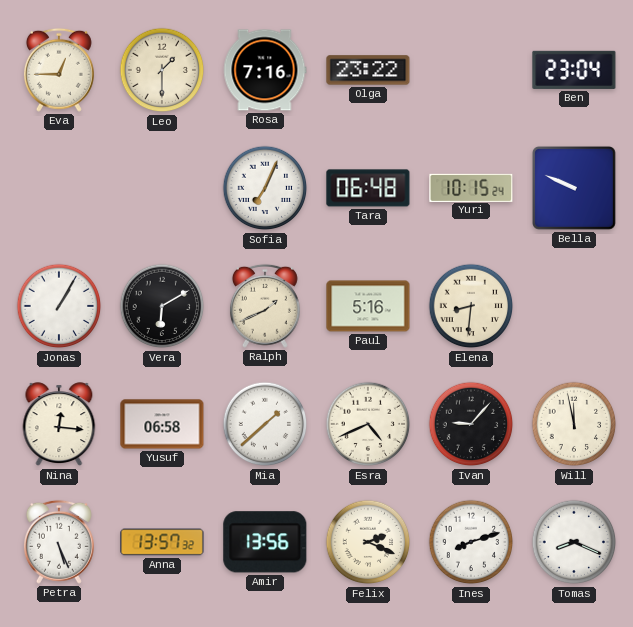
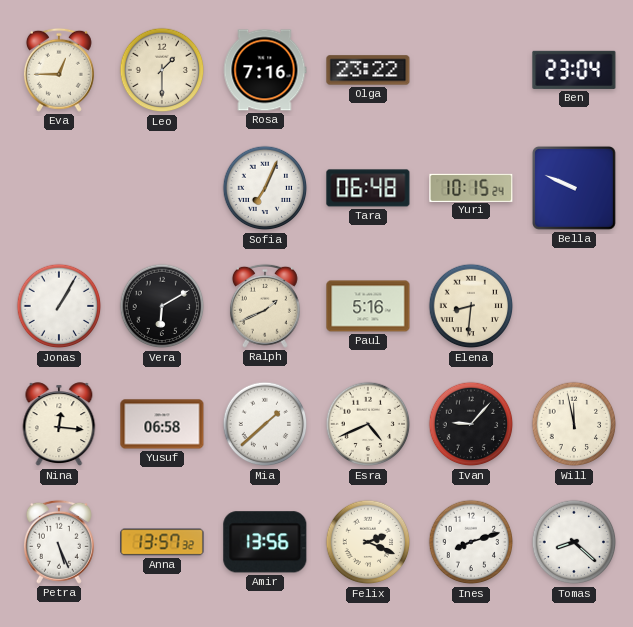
Tomas: 8:19 -> 8:22
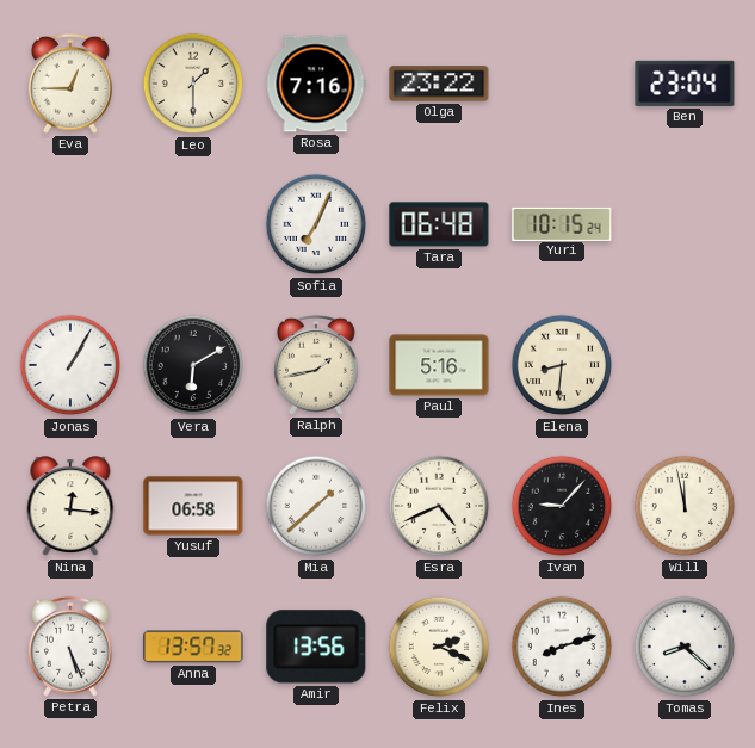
Bella: 9:49 -> none
Ralph: 1:41 -> 1:43
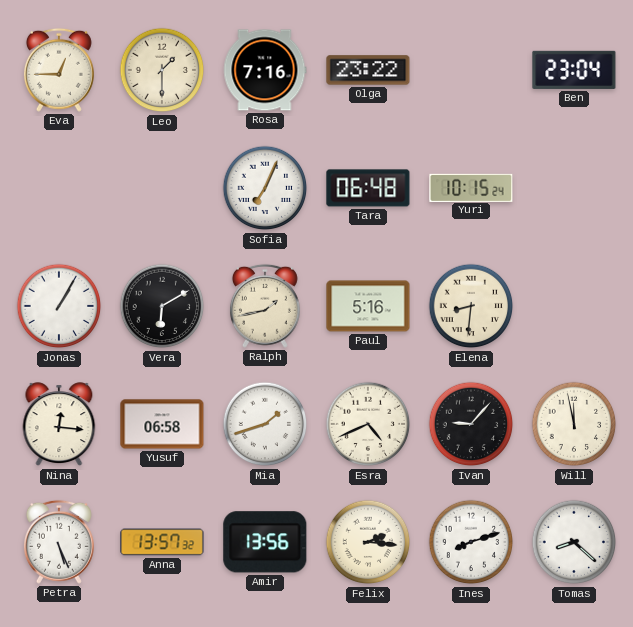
Mia: 1:38 -> 1:42
Felix: 2:19 -> 2:16
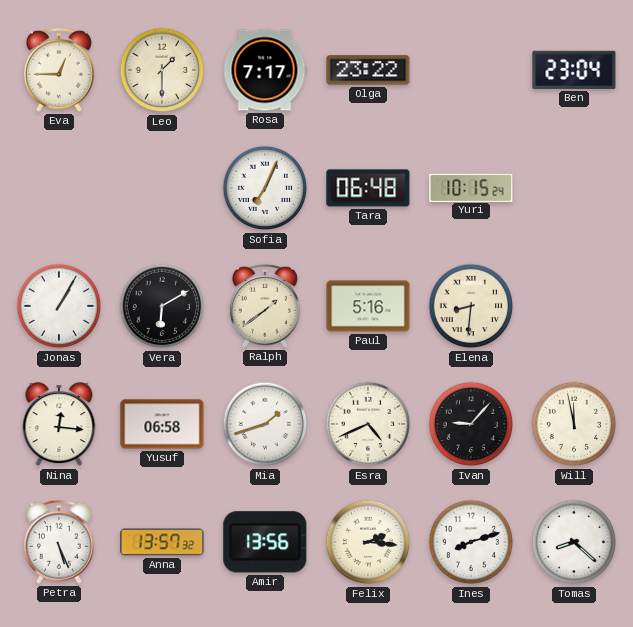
Rosa: 7:16 -> 7:17
Ralph: 1:43 -> 1:39
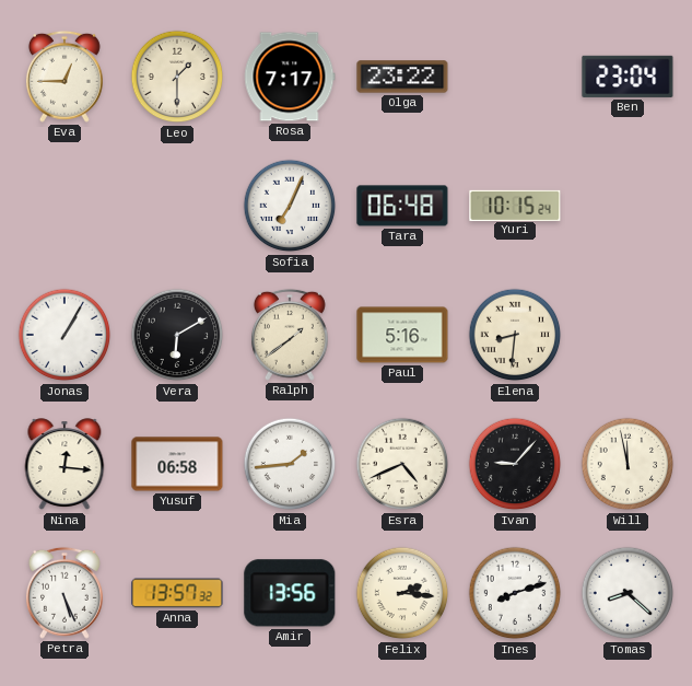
Mia: 1:42 -> 1:44
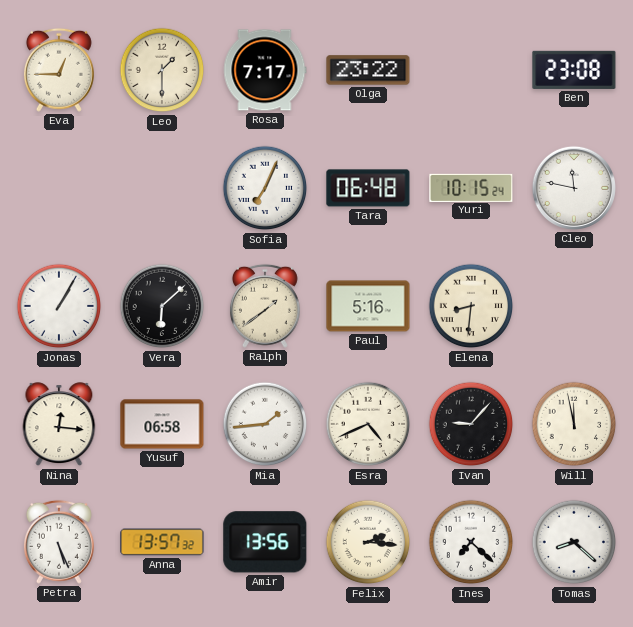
Ben: 23:04 -> 23:08
Cleo: none -> 11:47
Vera: 6:10 -> 6:08
Ines: 8:12 -> 7:22
